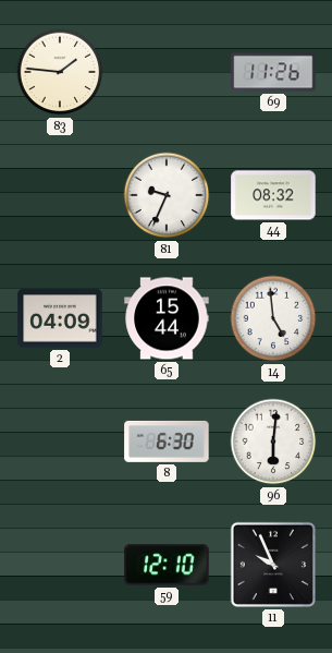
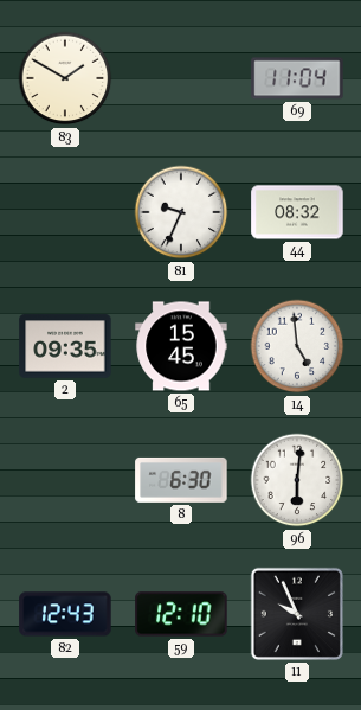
83: 1:46 -> 1:50
69: 11:26 -> 11:04
2: 04:09 -> 09:35
65: 15:44 -> 15:45
82: none -> 12:43
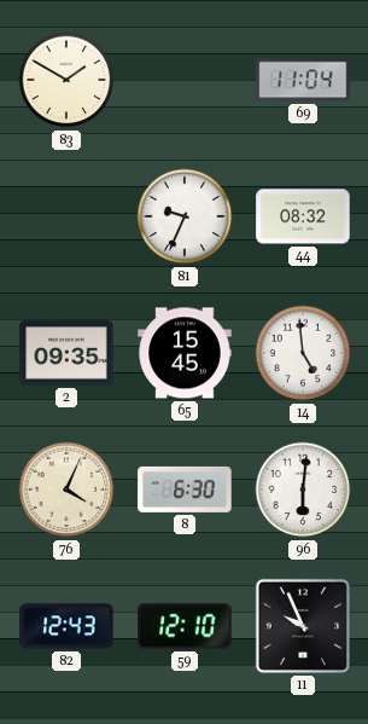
76: none -> 4:04
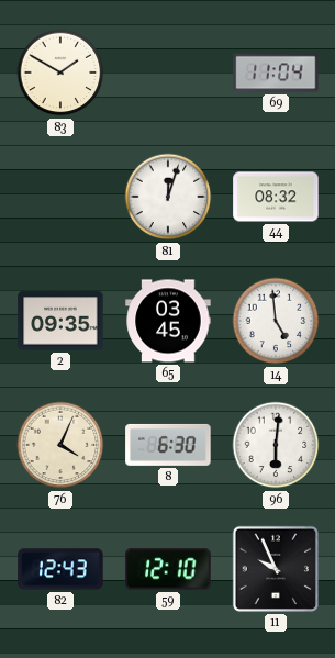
81: 9:34 -> 12:03
65: 15:45 -> 03:45
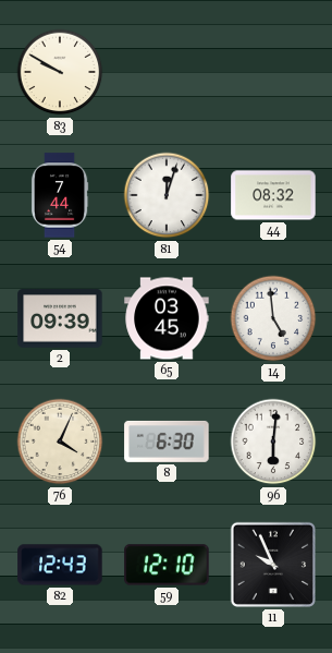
83: 1:50 -> 9:50
69: 11:04 -> none
54: none -> 7:44
2: 09:35 -> 09:39
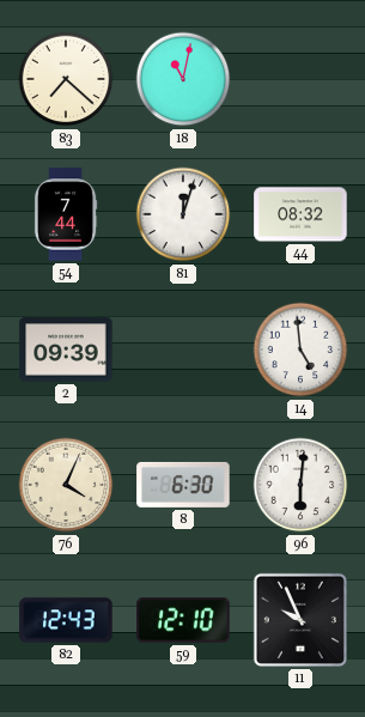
83: 9:50 -> 7:22
18: none -> 11:02
65: 03:45 -> none
